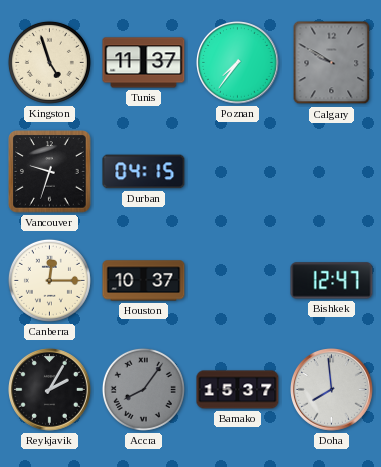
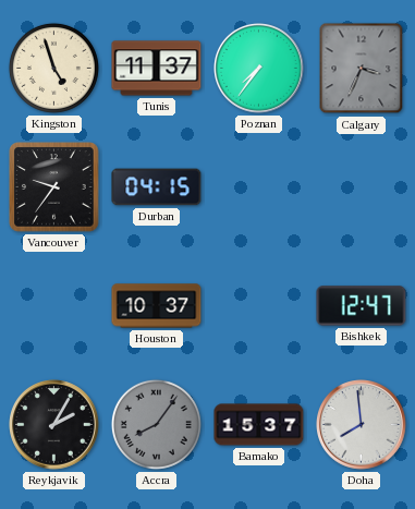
Calgary: 9:50 -> 3:34
Vancouver: 9:33 -> 9:36
Canberra: 12:15 -> none
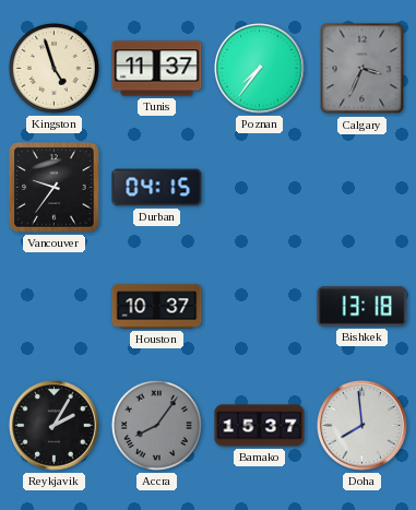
Bishkek: 12:47 -> 13:18
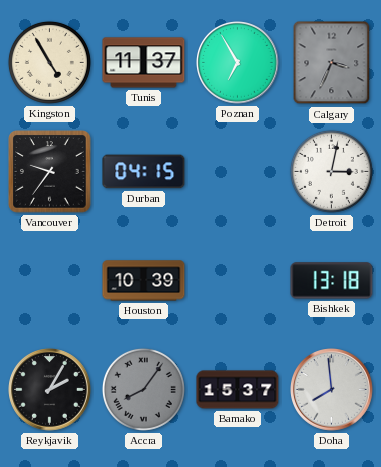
Kingston: 4:57 -> 4:55
Poznan: 7:36 -> 6:55
Detroit: none -> 3:02
Houston: 10:37 -> 10:39
